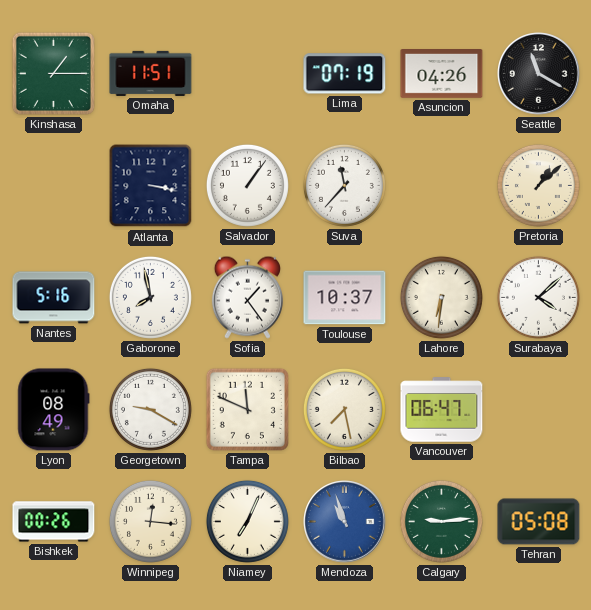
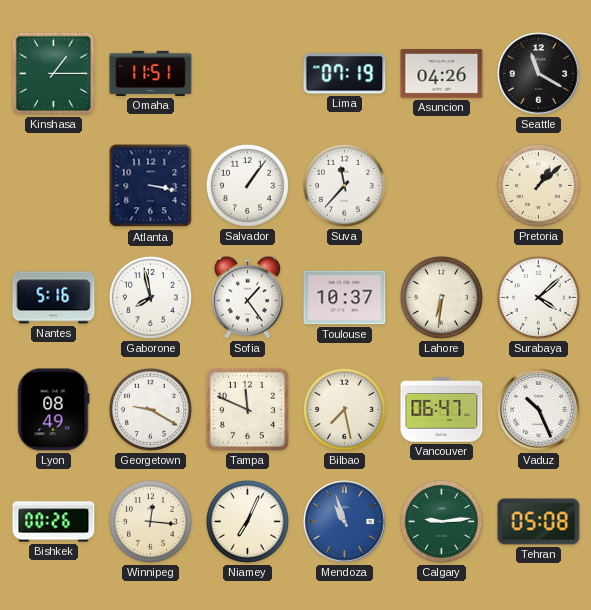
Vaduz: none -> 10:26
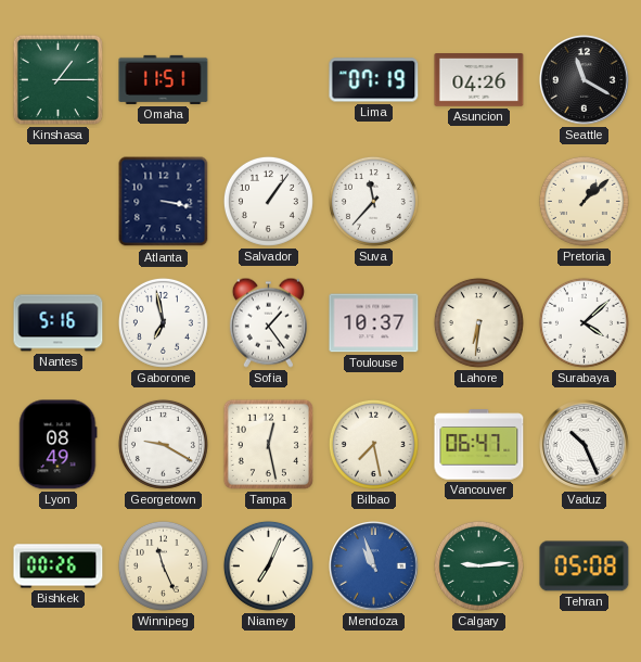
Gaborone: 7:58 -> 6:58
Tampa: 11:49 -> 12:28
Winnipeg: 12:16 -> 11:26
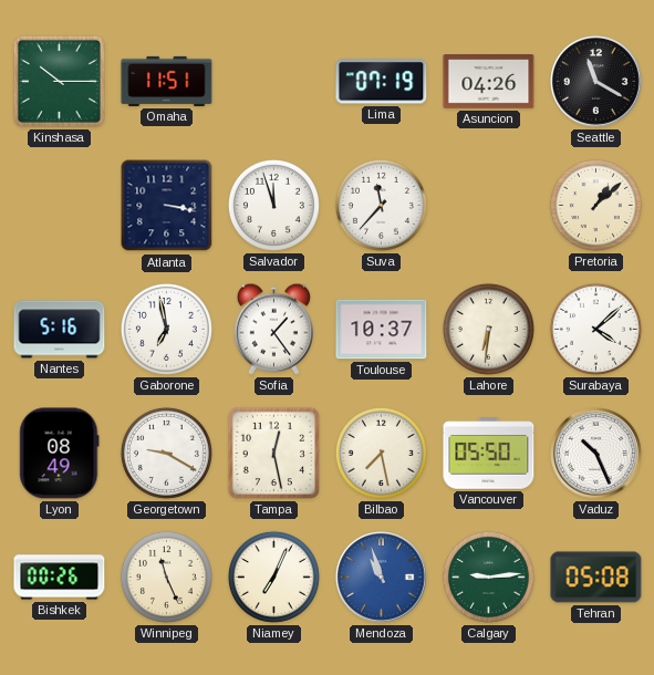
Kinshasa: 1:15 -> 10:15
Salvador: 1:06 -> 11:57
Vancouver: 06:47 -> 05:50
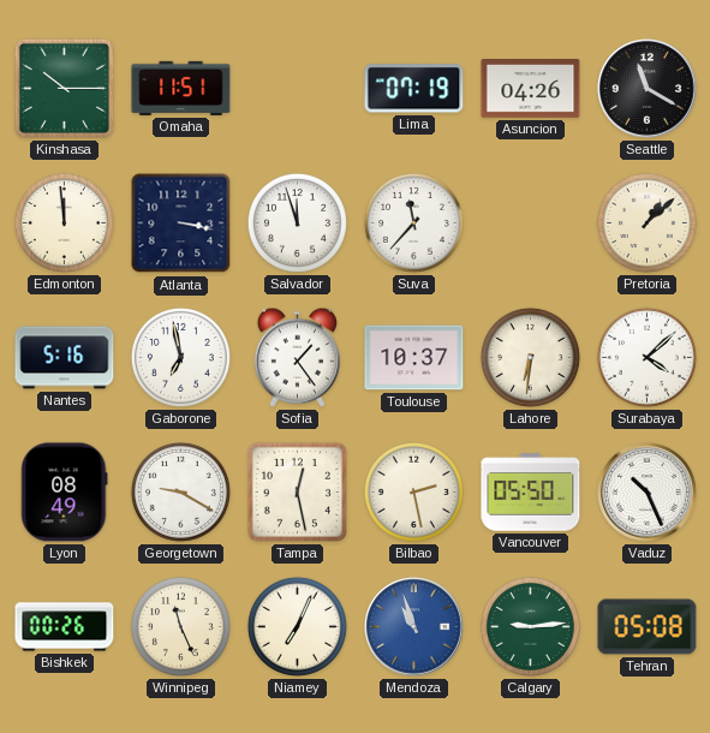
Edmonton: none -> 11:59
Bilbao: 7:28 -> 2:28
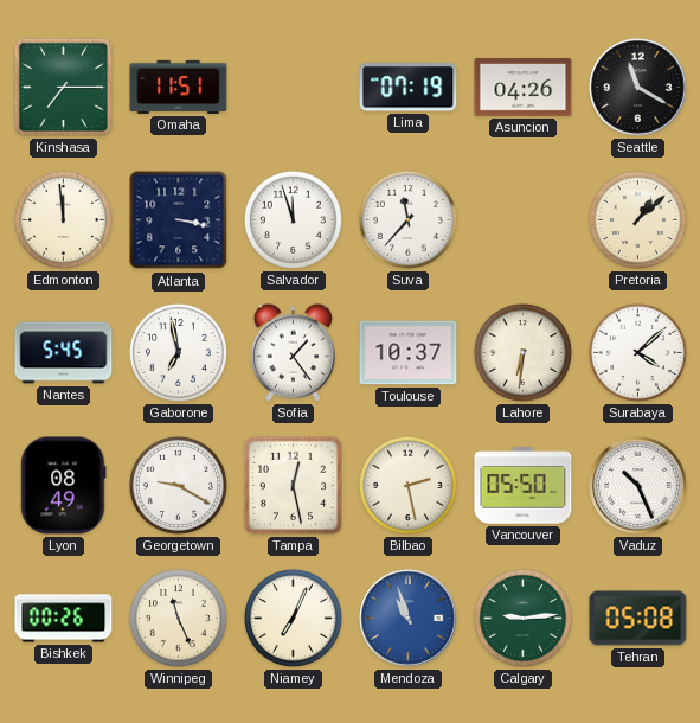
Kinshasa: 10:15 -> 7:15
Nantes: 5:16 -> 5:45
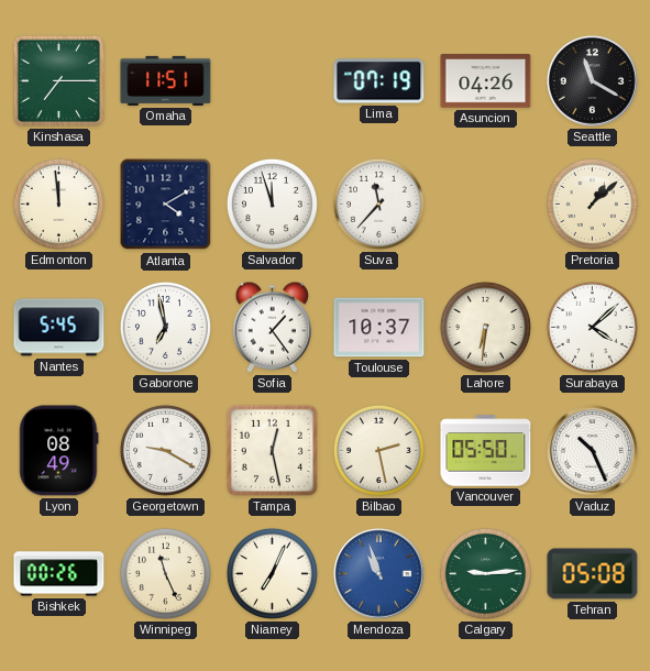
Atlanta: 3:17 -> 4:10
